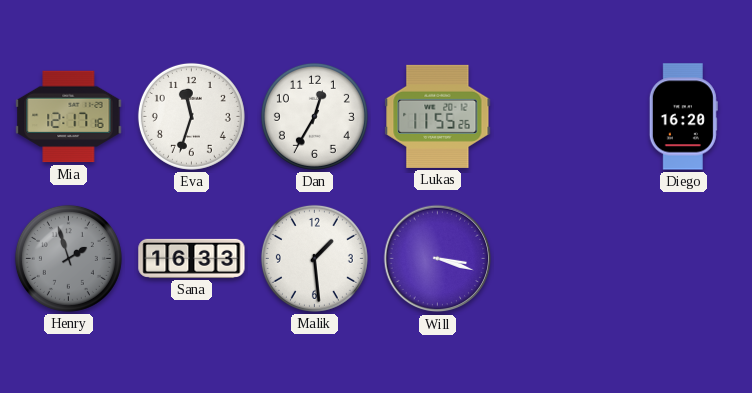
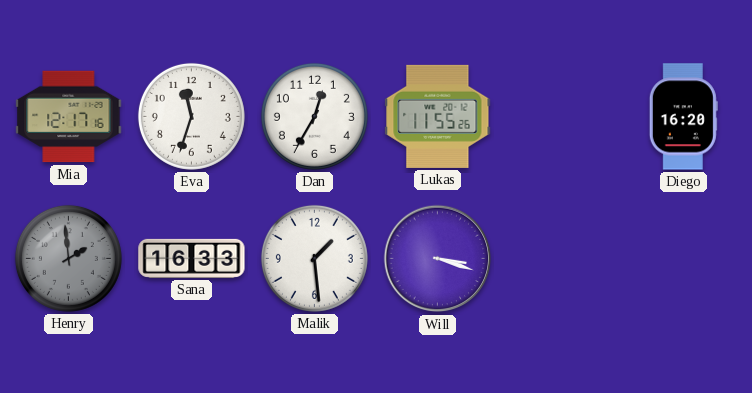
Henry: 1:57 -> 1:59
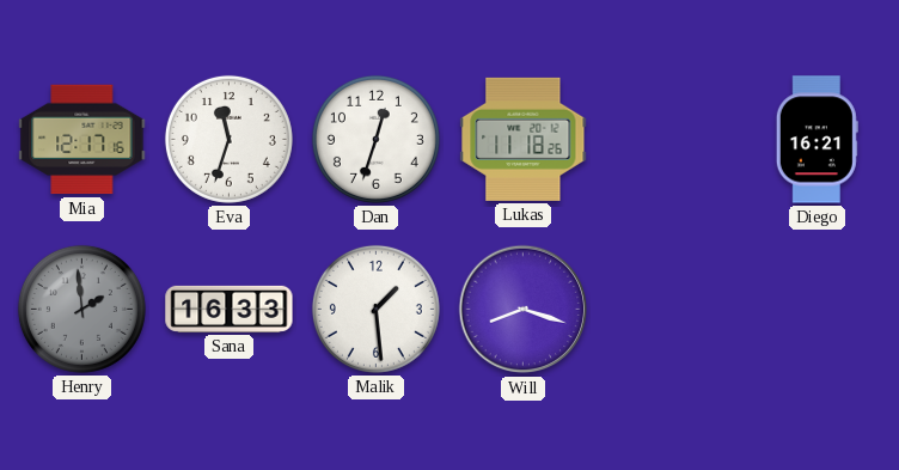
Dan: 12:35 -> 12:33
Lukas: 11:55 -> 11:18
Diego: 16:20 -> 16:21
Will: 3:18 -> 8:18
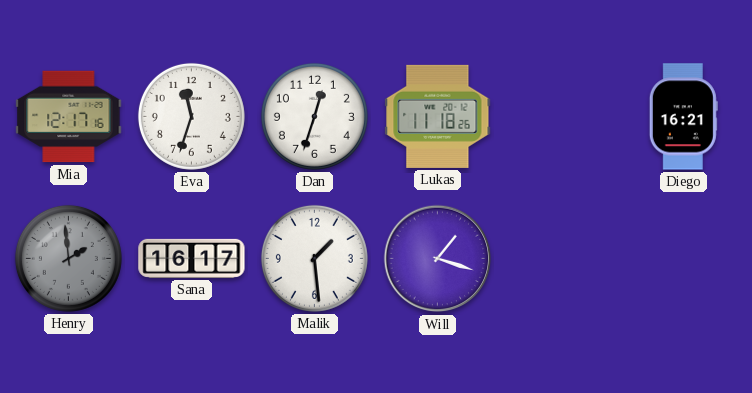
Sana: 16:33 -> 16:17
Will: 8:18 -> 1:18
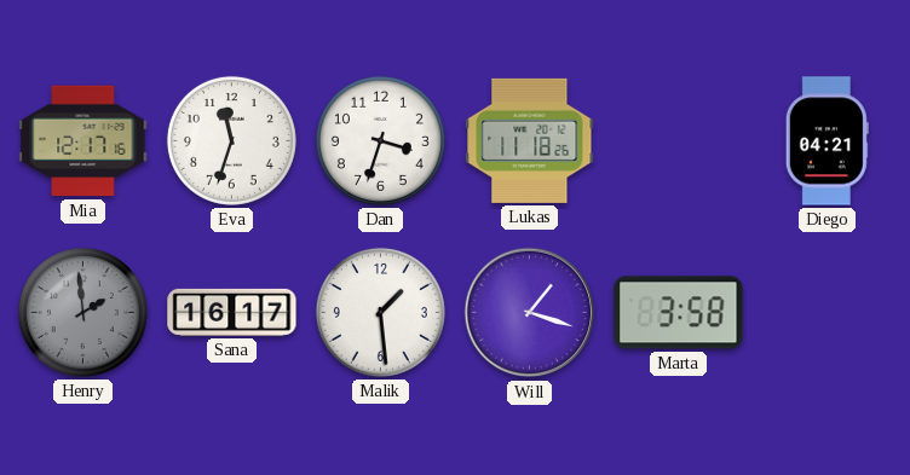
Dan: 12:33 -> 3:33
Diego: 16:21 -> 04:21
Marta: none -> 3:58
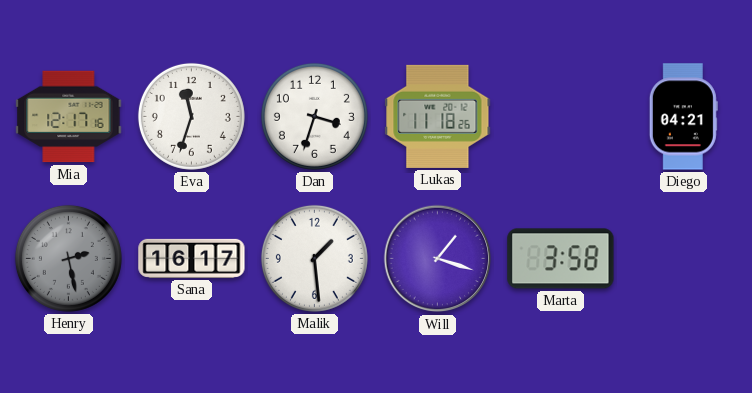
Henry: 1:59 -> 2:28
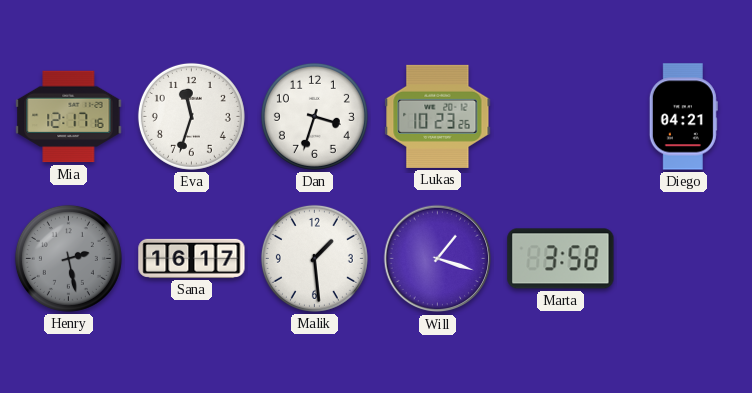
Lukas: 11:18 -> 10:23
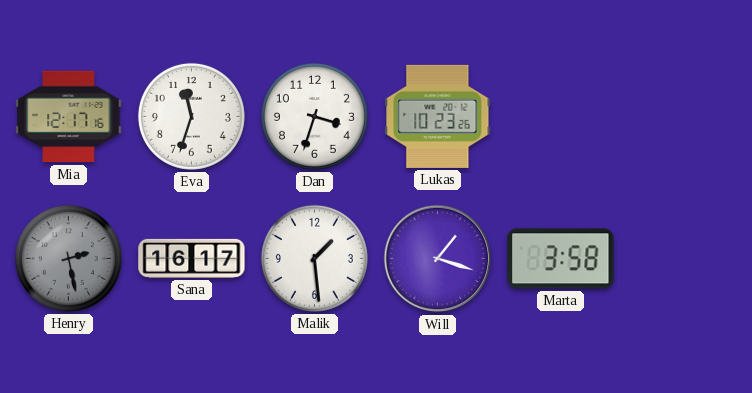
Diego: 04:21 -> none
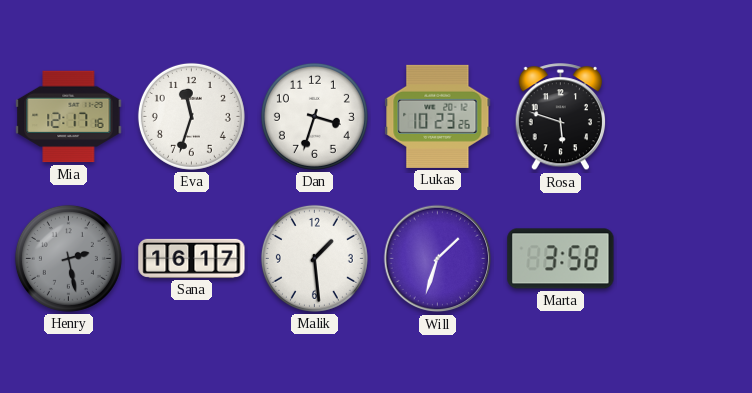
Rosa: none -> 5:48
Will: 1:18 -> 1:33
